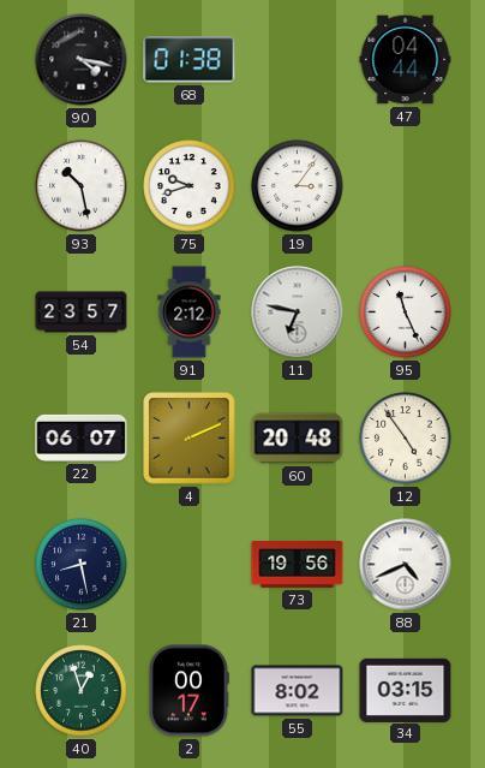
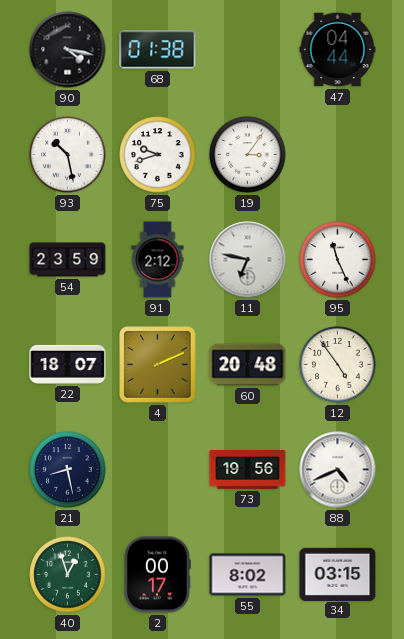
54: 23:57 -> 23:59
22: 06:07 -> 18:07
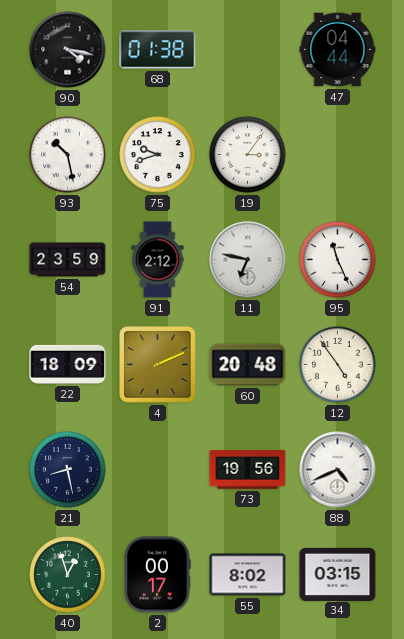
22: 18:07 -> 18:09
